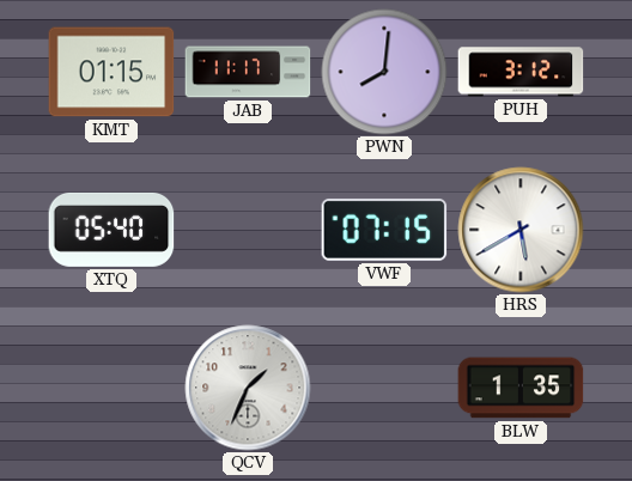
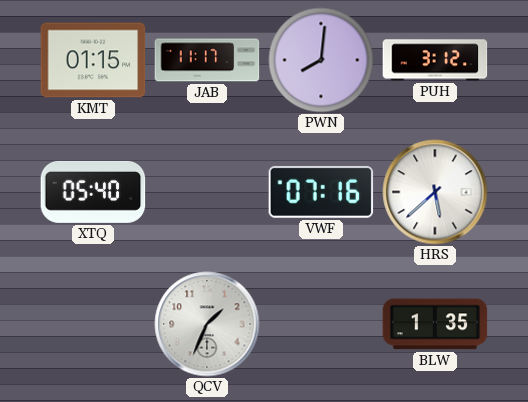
VWF: 07:15 -> 07:16
HRS: 5:40 -> 5:38
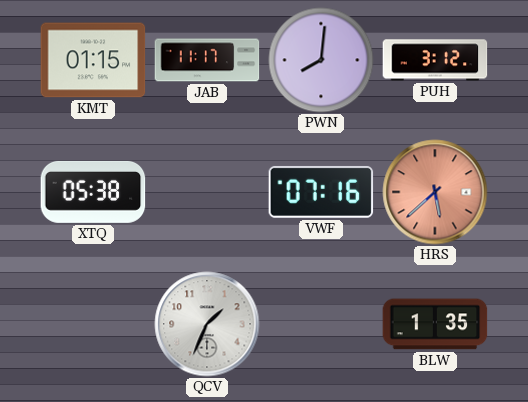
XTQ: 05:40 -> 05:38
HRS dial: white -> salmon
